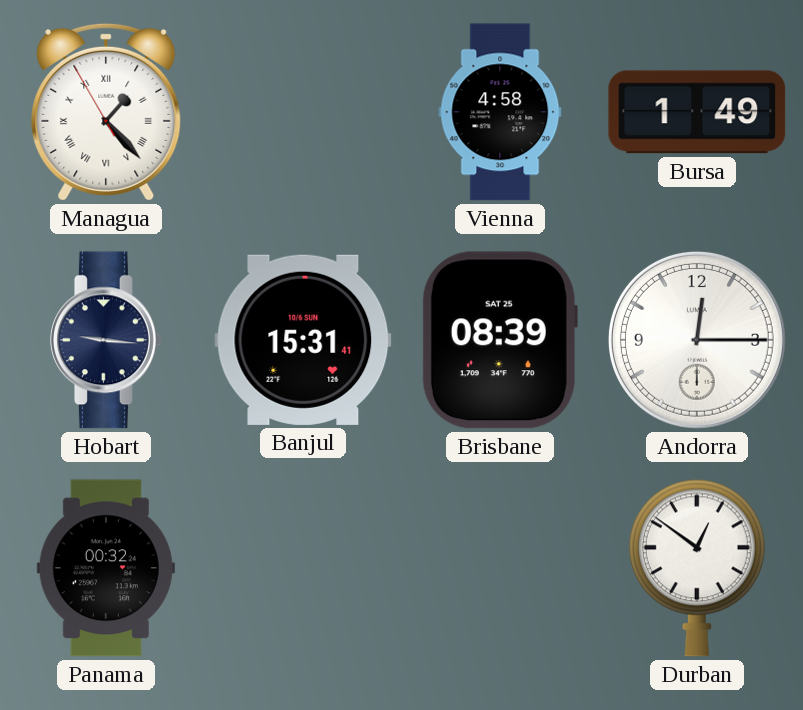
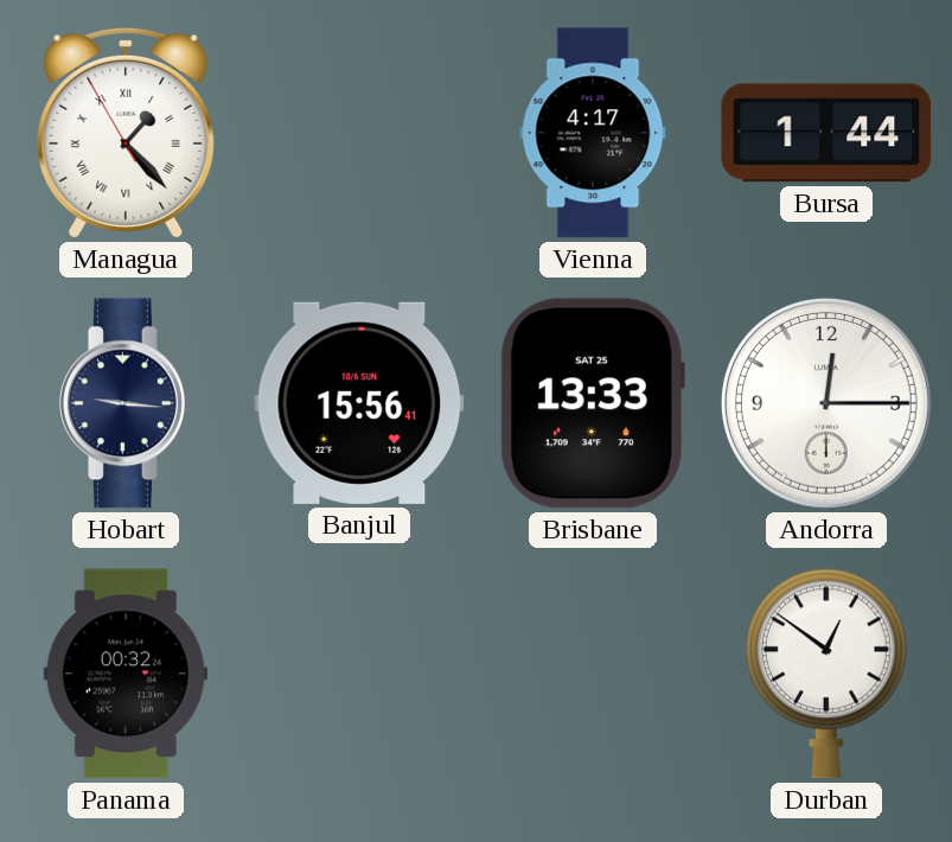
Vienna: 4:58 -> 4:17
Bursa: 1:49 -> 1:44
Banjul: 15:31 -> 15:56
Brisbane: 08:39 -> 13:33
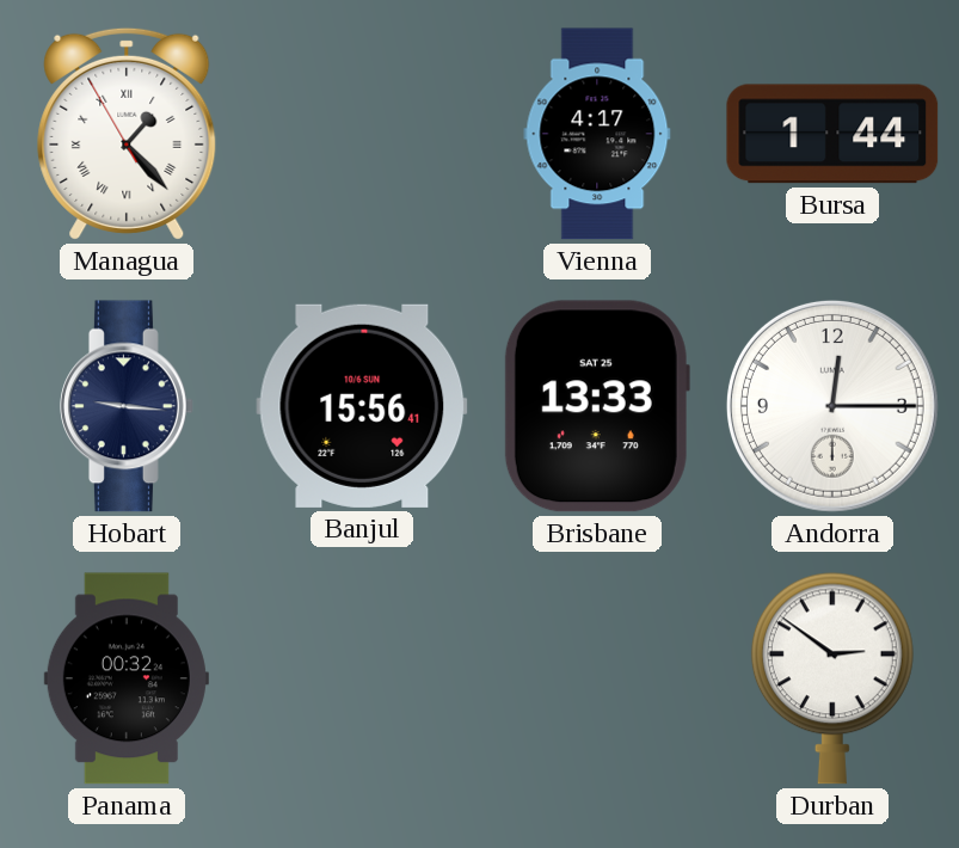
Durban: 12:51 -> 2:51
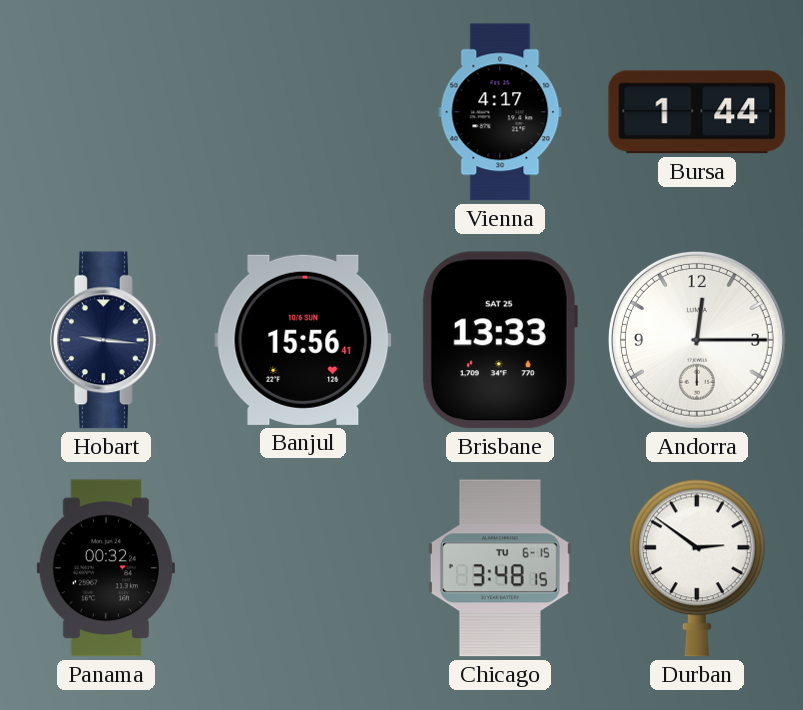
Managua: 1:22 -> none
Chicago: none -> 3:48
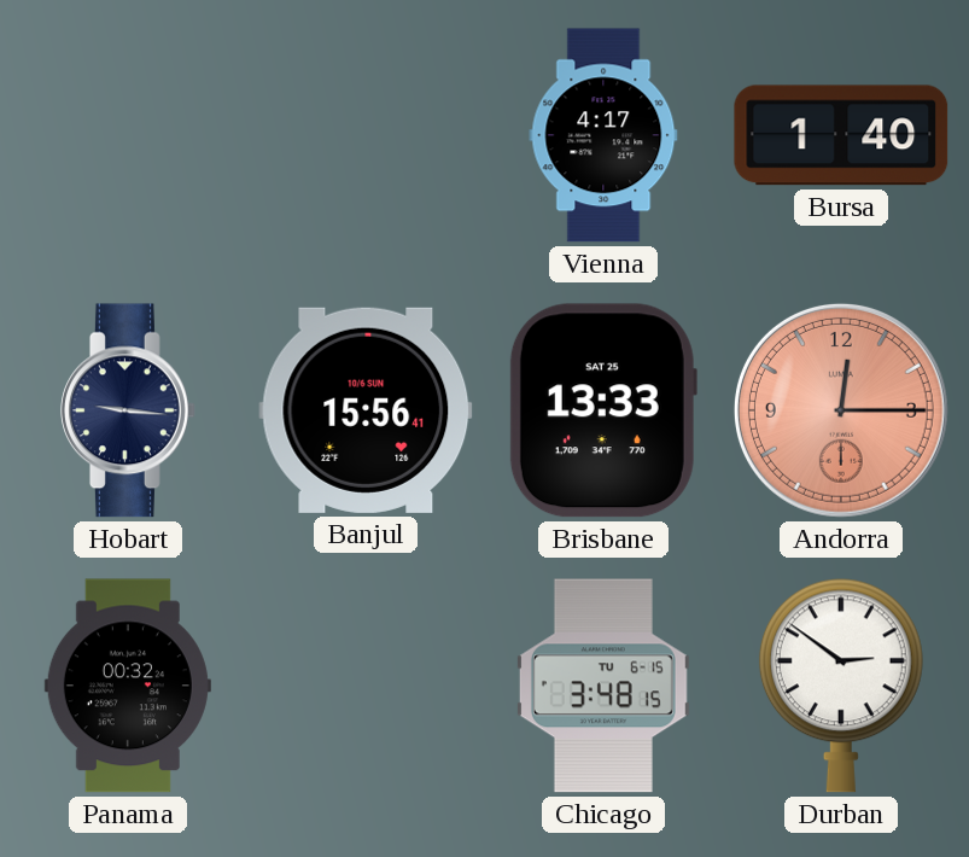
Bursa: 1:44 -> 1:40
Andorra dial: white -> salmon
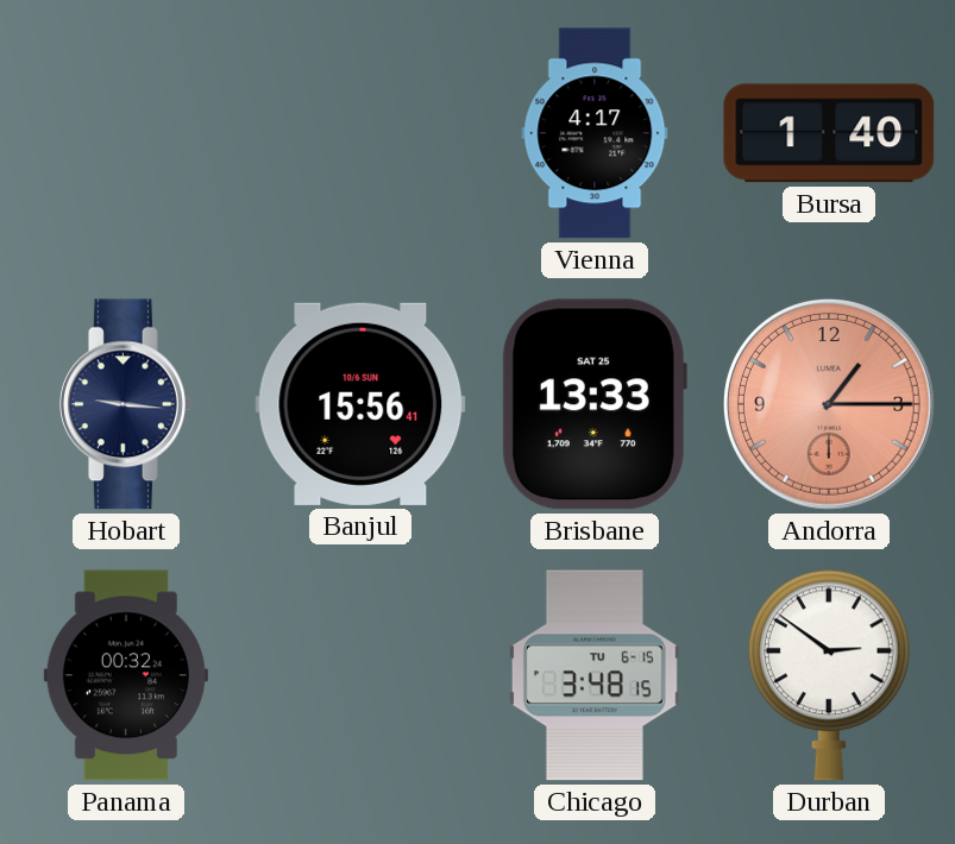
Andorra: 12:15 -> 1:15
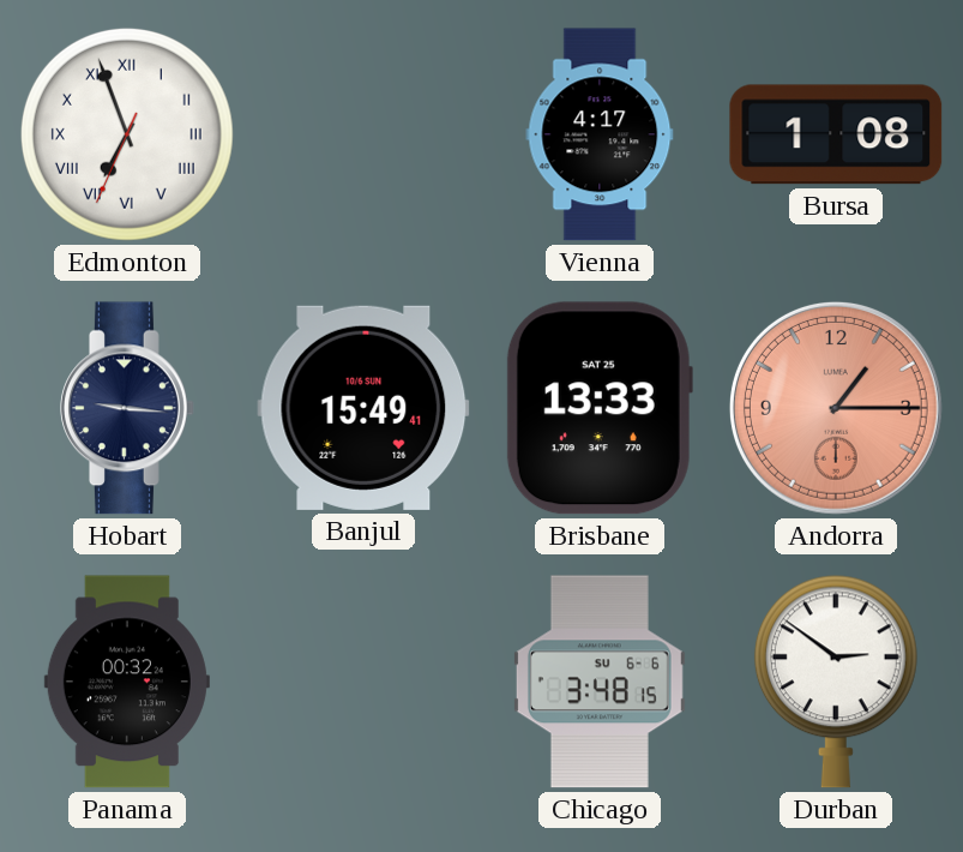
Edmonton: none -> 6:56
Bursa: 1:40 -> 1:08
Banjul: 15:56 -> 15:49
Chicago date: TU 6-15 -> SU 6-6
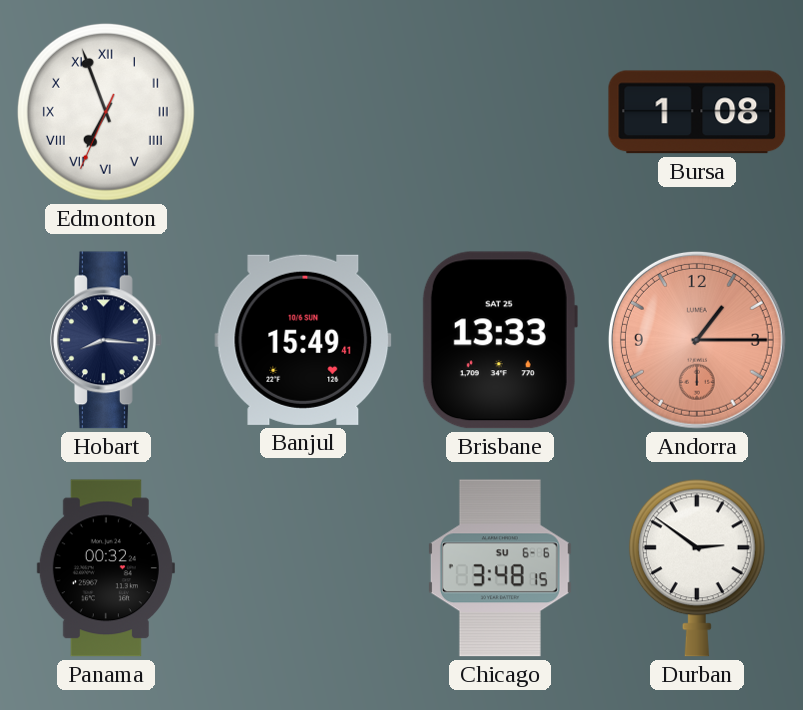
Vienna: 4:17 -> none
Hobart: 9:16 -> 8:16
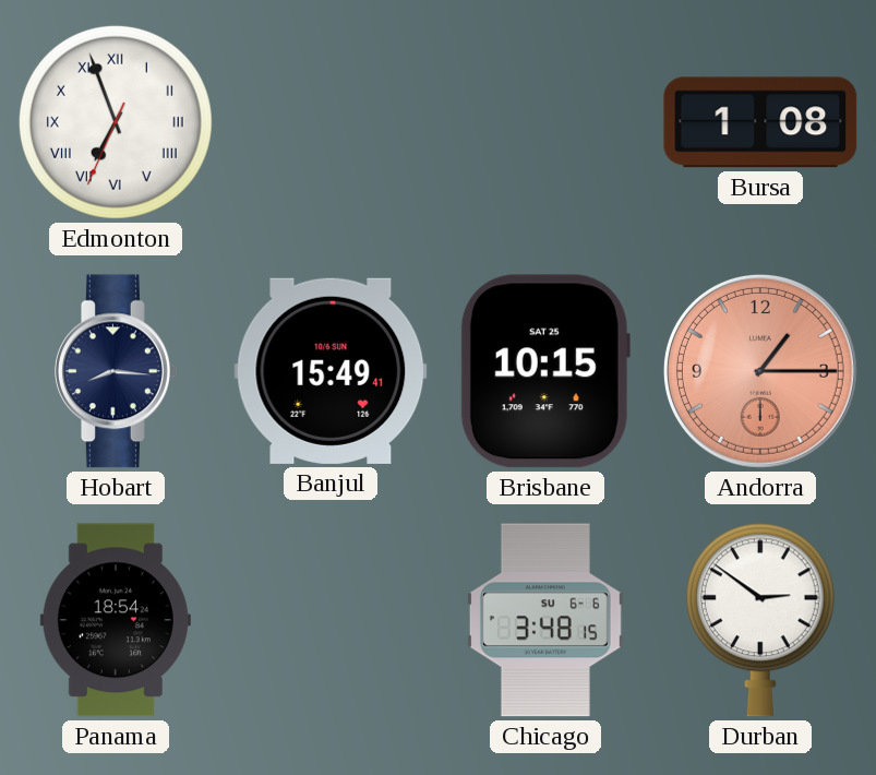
Brisbane: 13:33 -> 10:15
Panama: 00:32 -> 18:54
